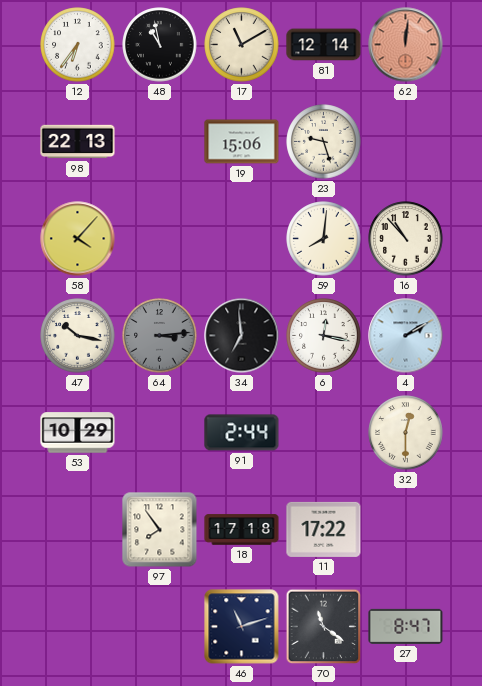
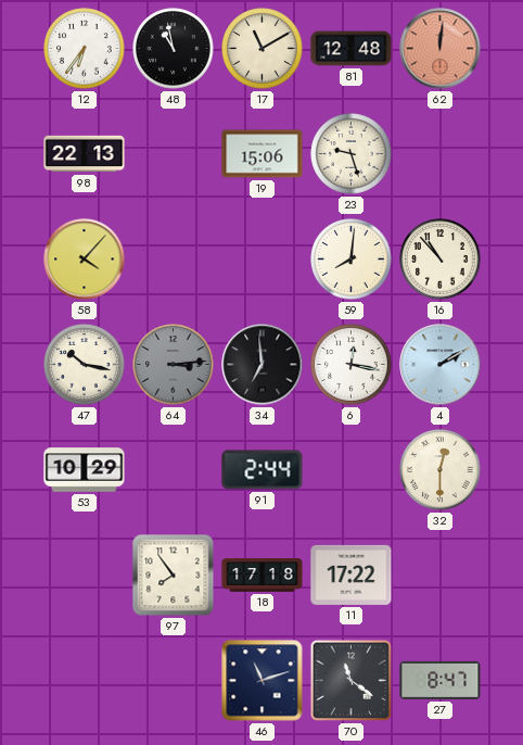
81: 12:14 -> 12:48
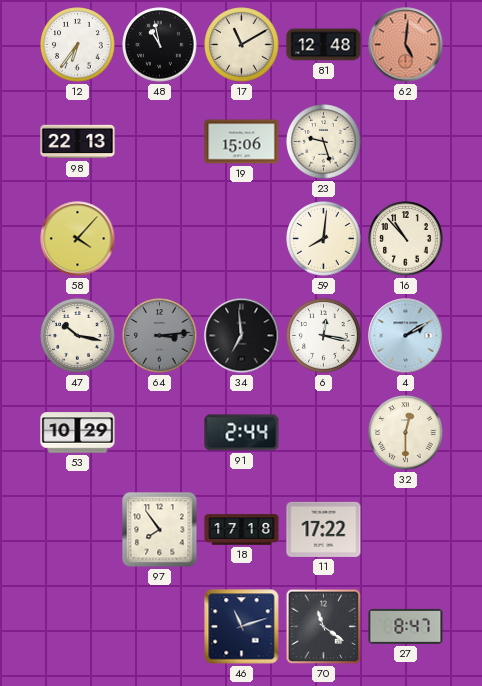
62: 12:01 -> 5:01
